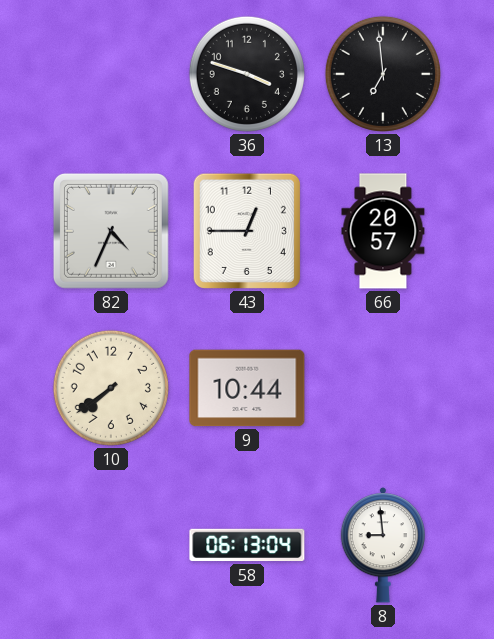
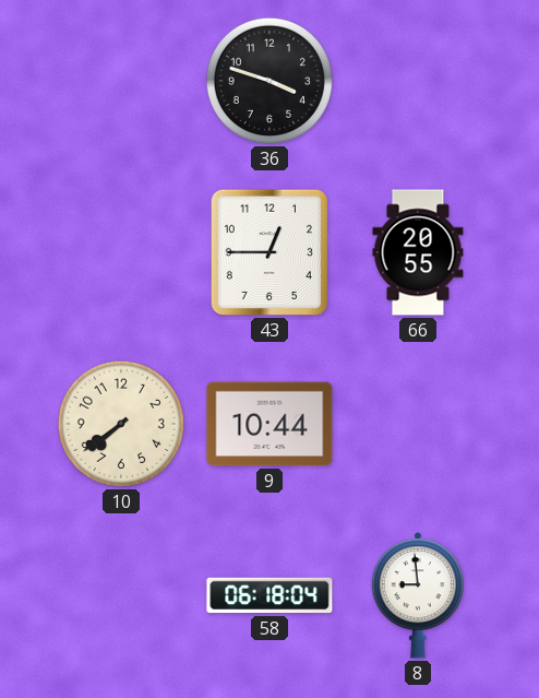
13: 6:59 -> none
82: 4:34 -> none
66: 20:57 -> 20:55
58: 06:13 -> 06:18
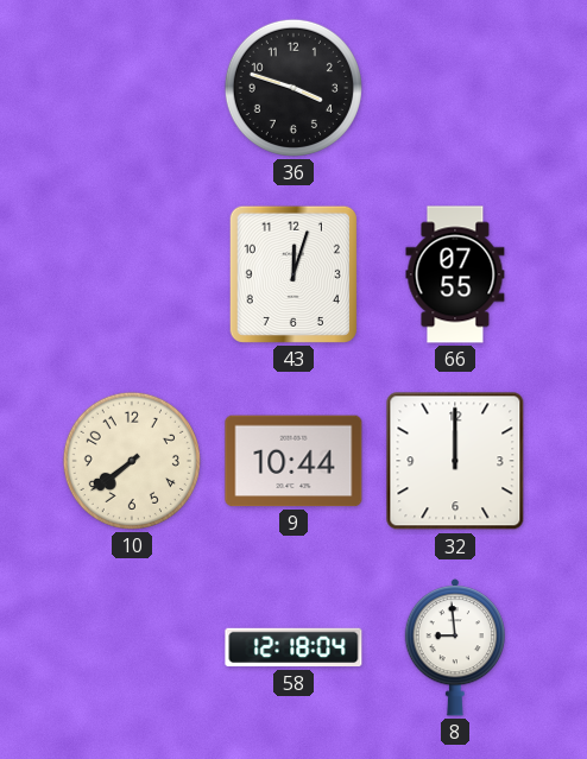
43: 12:45 -> 12:03
66: 20:55 -> 07:55
32: none -> 12:00
58: 06:18 -> 12:18
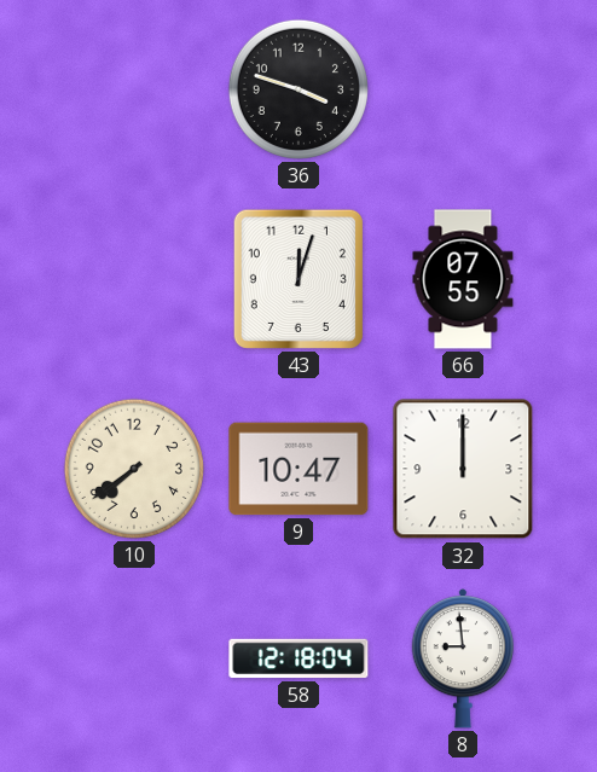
9: 10:44 -> 10:47
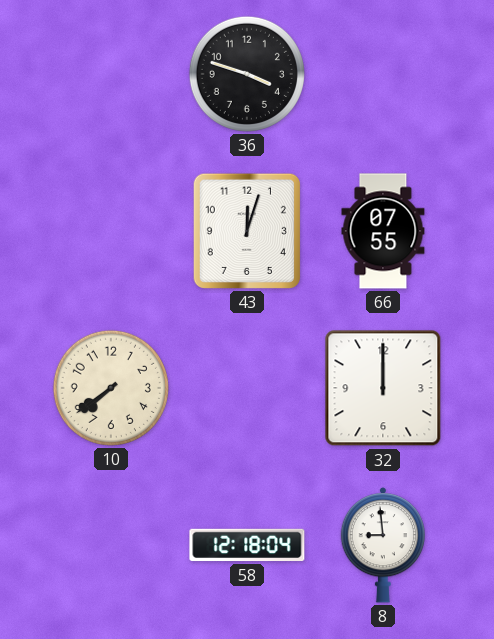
9: 10:47 -> none
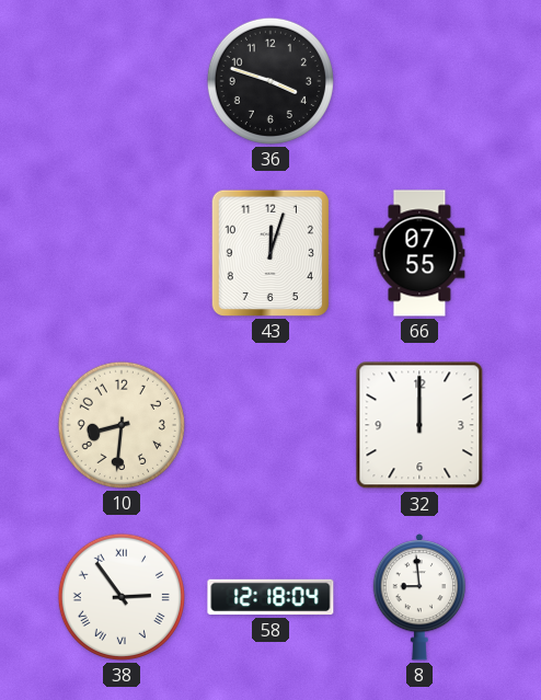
10: 7:39 -> 8:31
38: none -> 2:54
